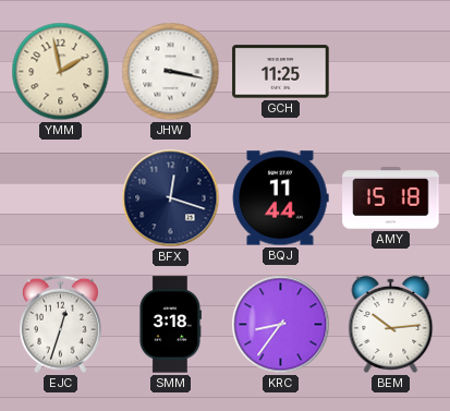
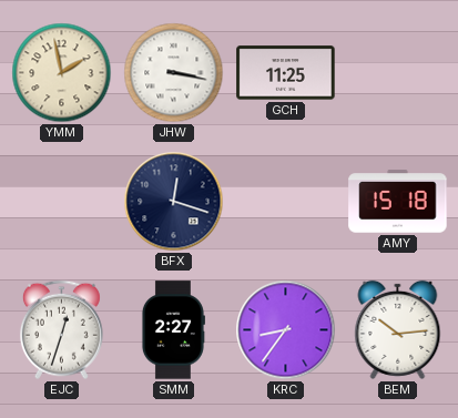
BQJ: 11:44 -> none
SMM: 3:18 -> 2:27
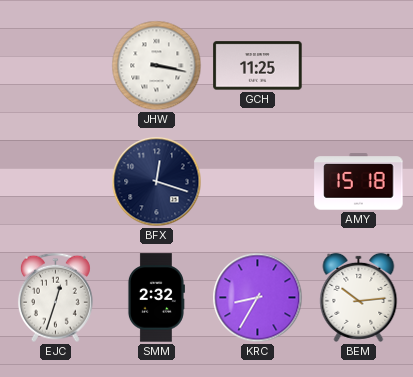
YMM: 1:58 -> none
SMM: 2:27 -> 2:32
KRC: 8:36 -> 8:35
